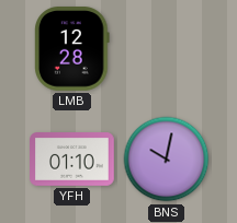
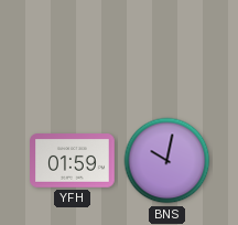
LMB: 12:28 -> none
YFH: 01:10 -> 01:59
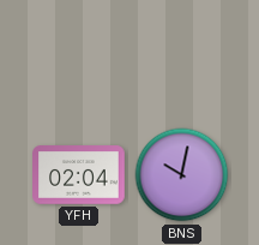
YFH: 01:59 -> 02:04
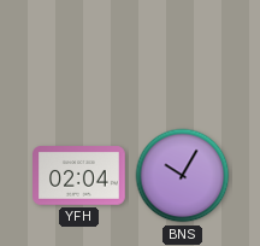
BNS: 10:02 -> 10:05
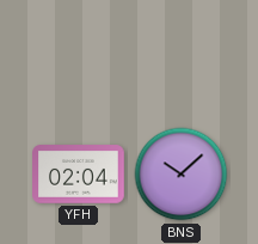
BNS: 10:05 -> 10:08
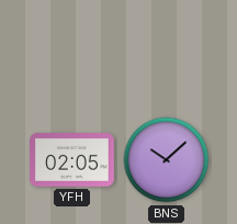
YFH: 02:04 -> 02:05
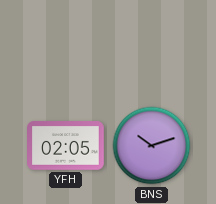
BNS: 10:08 -> 10:12
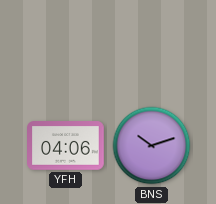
YFH: 02:05 -> 04:06
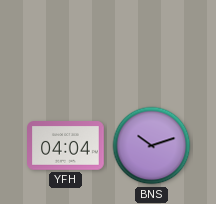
YFH: 04:06 -> 04:04
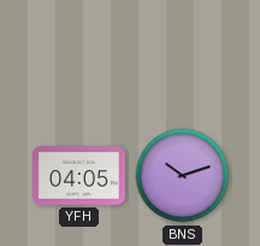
YFH: 04:04 -> 04:05
